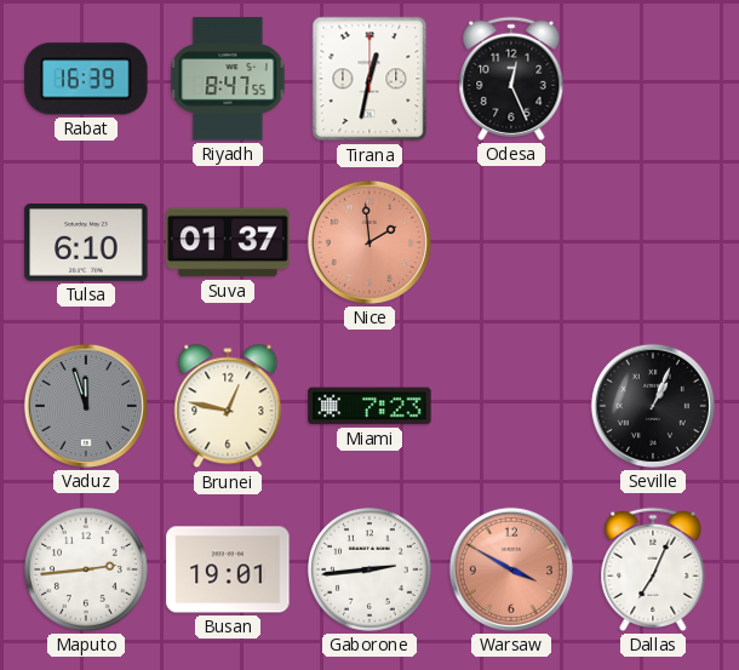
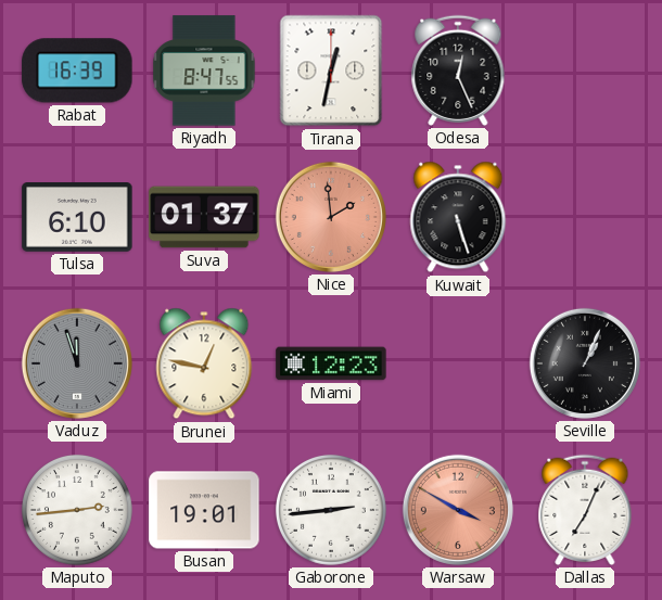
Kuwait: none -> 5:27
Miami: 7:23 -> 12:23
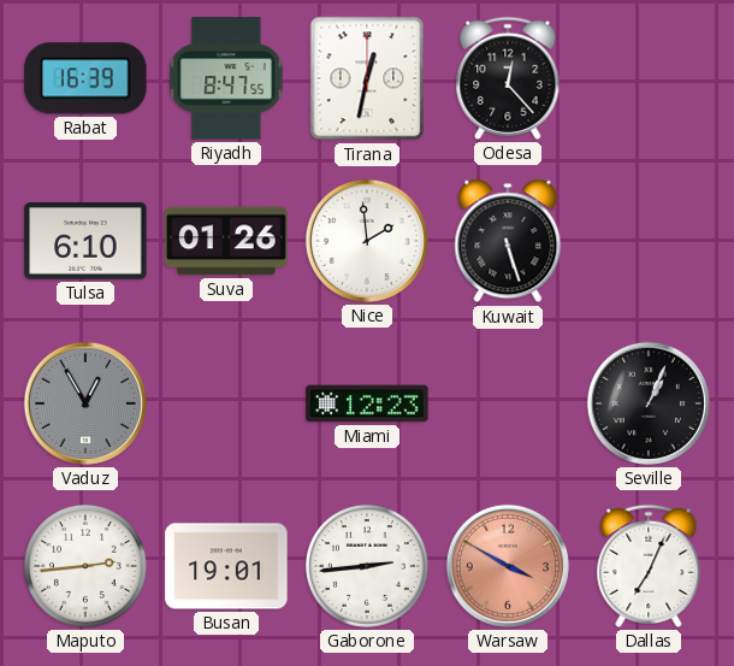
Odesa: 12:26 -> 12:23
Suva: 01:37 -> 01:26
Nice dial: salmon -> white
Vaduz: 11:57 -> 12:55
Brunei: 12:47 -> none
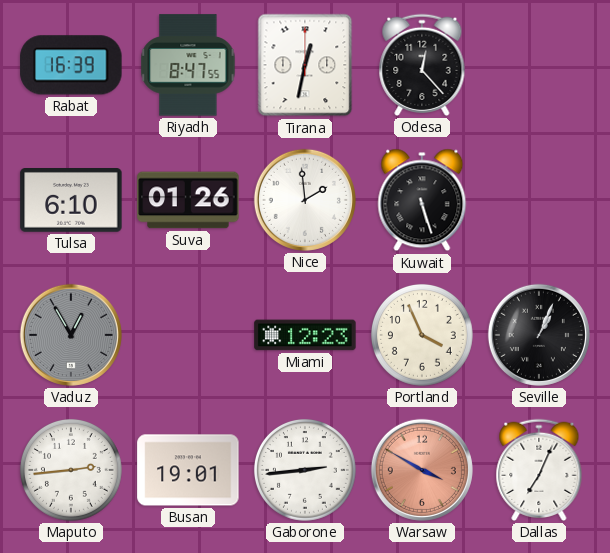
Portland: none -> 3:56
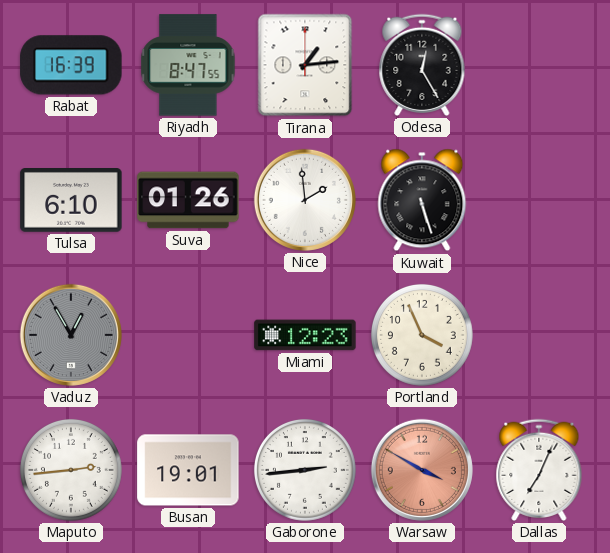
Tirana: 12:32 -> 1:14
Odesa: 12:23 -> 12:25
Seville: 1:04 -> none
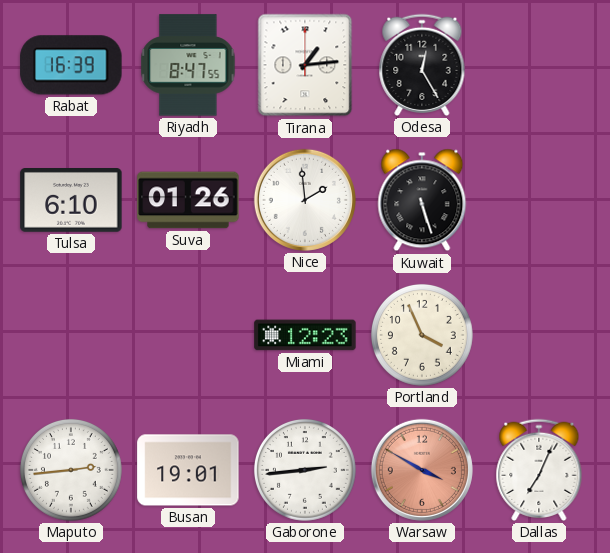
Vaduz: 12:55 -> none
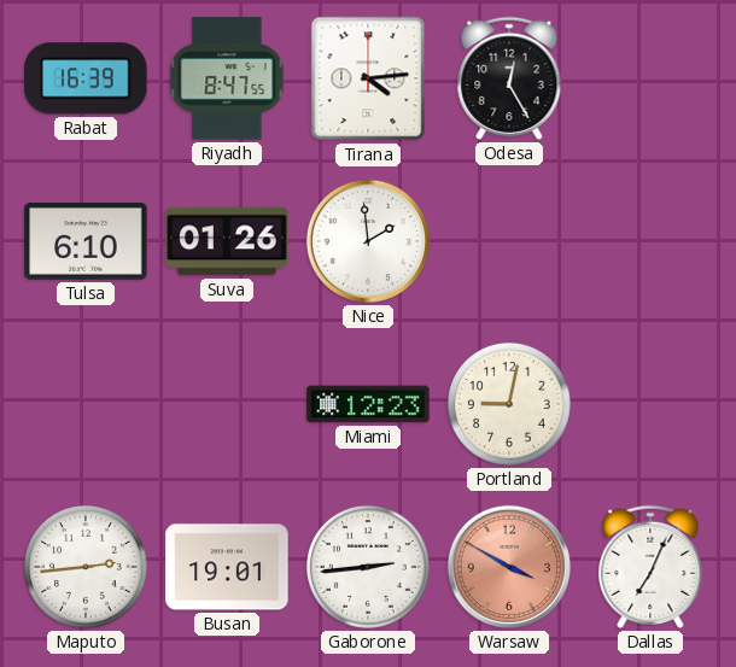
Tirana: 1:14 -> 4:14
Kuwait: 5:27 -> none
Portland: 3:56 -> 9:02
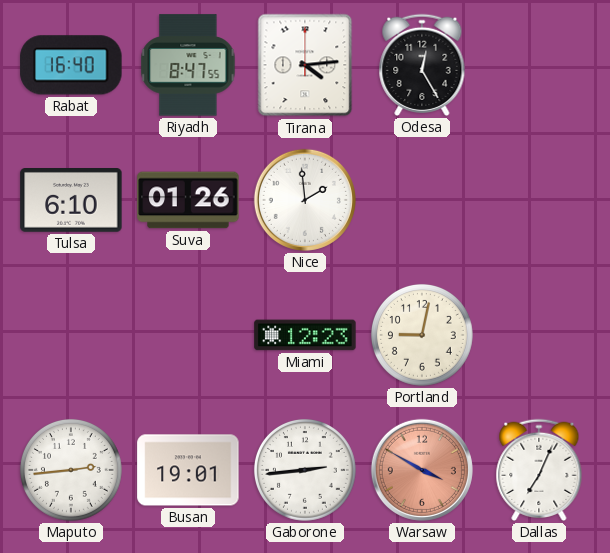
Rabat: 16:39 -> 16:40
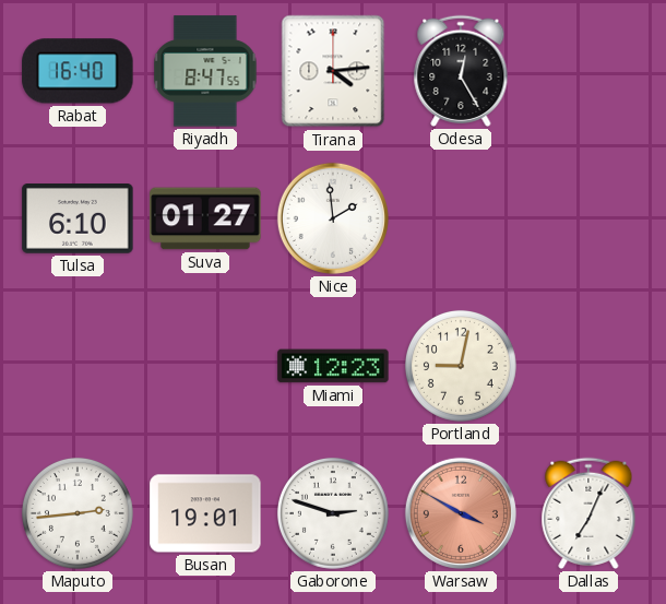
Suva: 01:26 -> 01:27
Gaborone: 2:44 -> 2:48
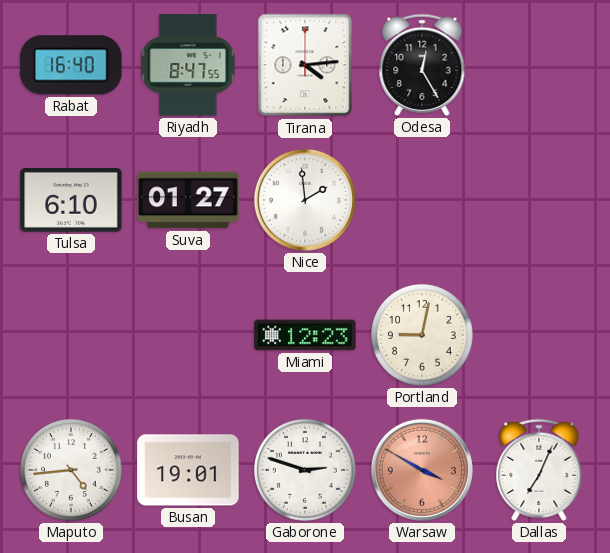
Maputo: 2:44 -> 4:44
